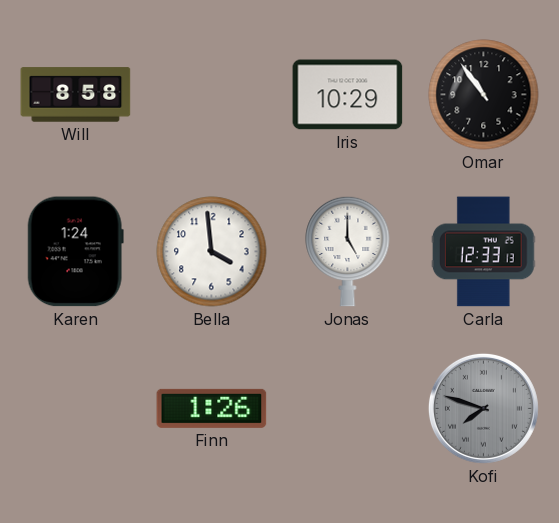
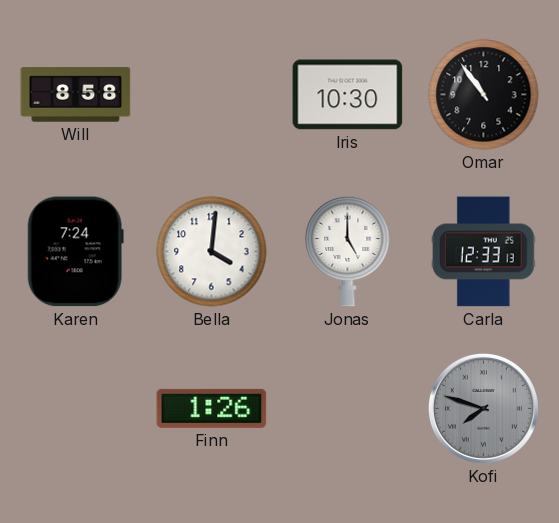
Iris: 10:29 -> 10:30
Karen: 1:24 -> 7:24
Bella: 3:59 -> 4:01
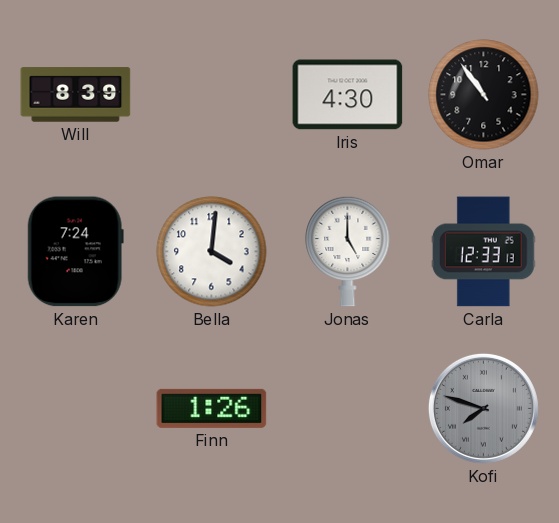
Will: 8:58 -> 8:39
Iris: 10:30 -> 4:30
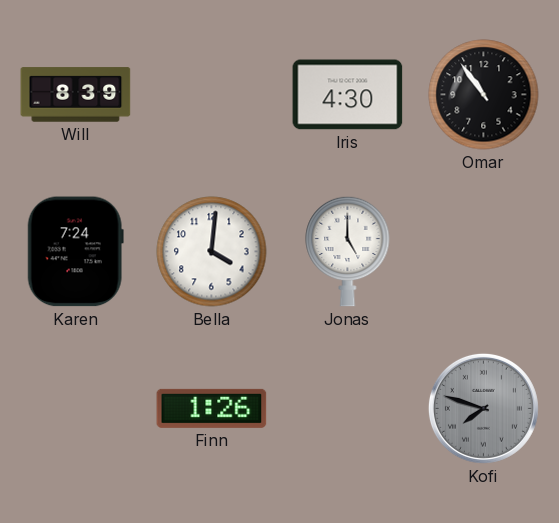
Carla: 12:33 -> none
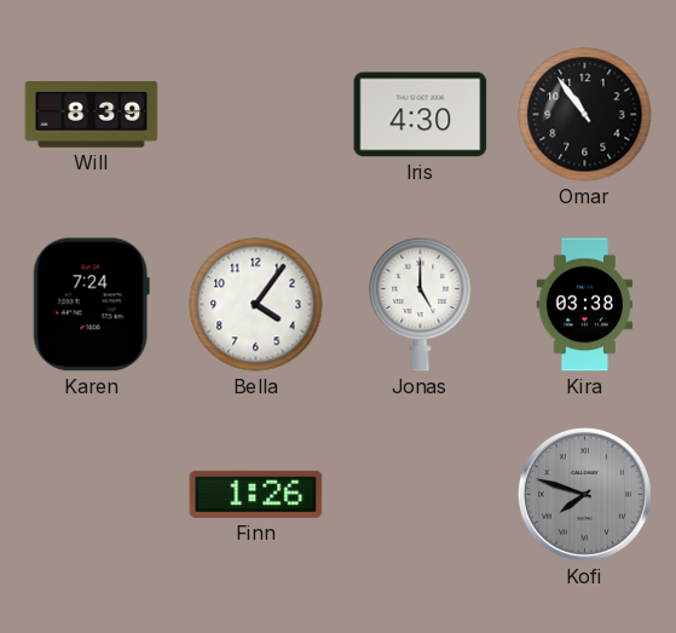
Bella: 4:01 -> 4:06
Kira: none -> 03:38
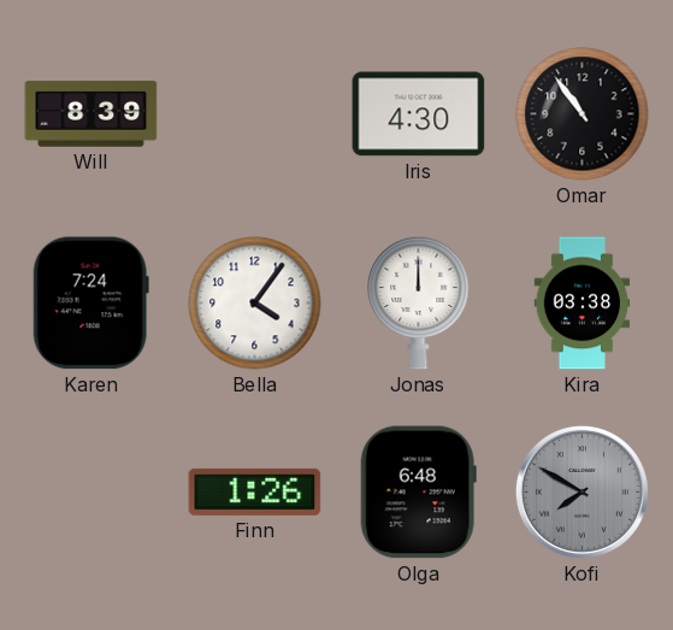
Jonas: 5:00 -> 12:00
Olga: none -> 6:48
Kofi: 7:48 -> 7:50
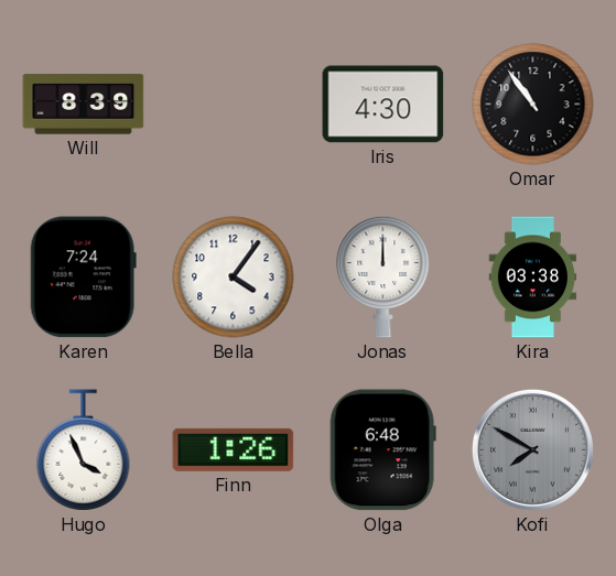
Hugo: none -> 3:56
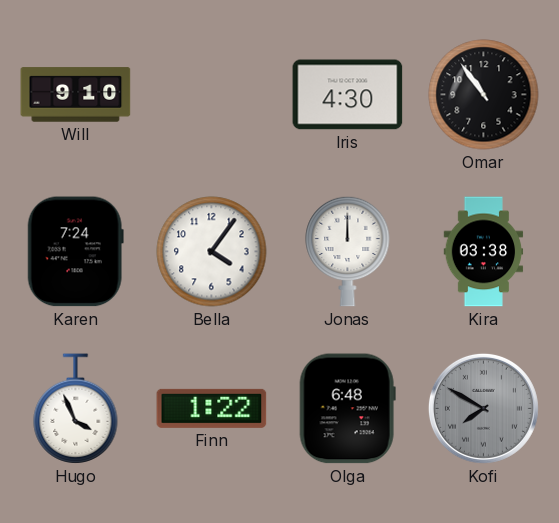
Will: 8:39 -> 9:10
Finn: 1:26 -> 1:22
